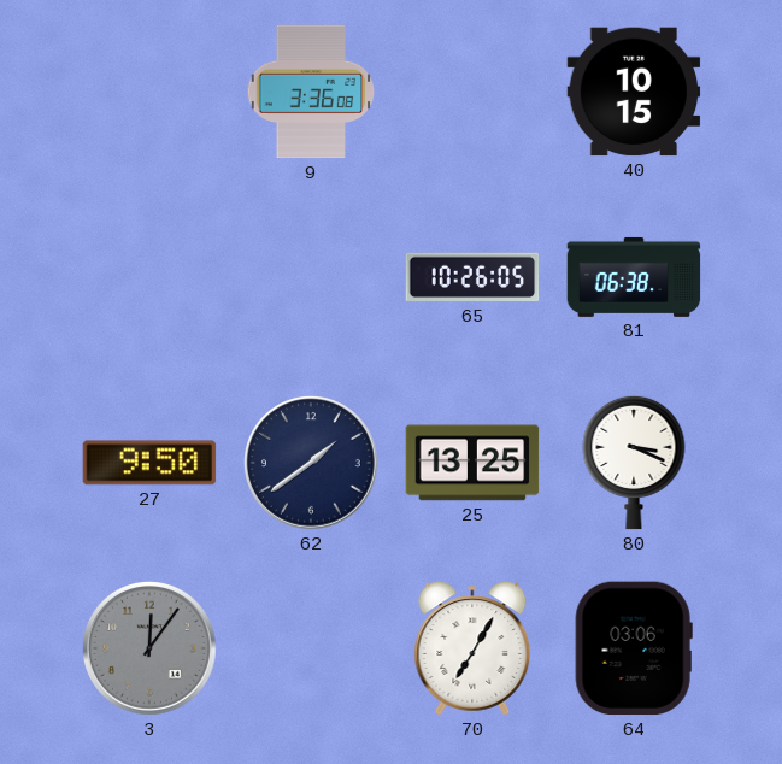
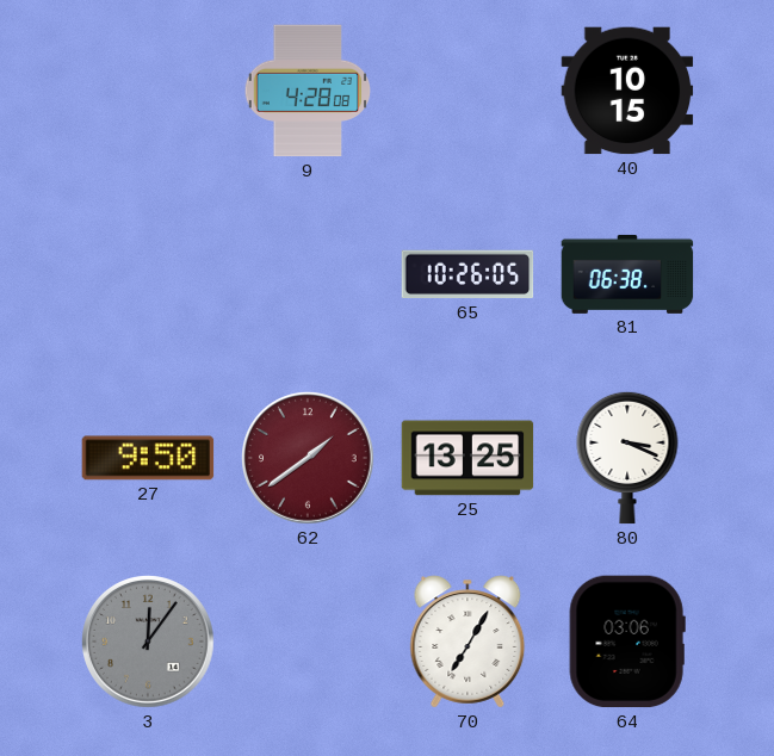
9: 3:36 -> 4:28
62 dial: navy -> burgundy
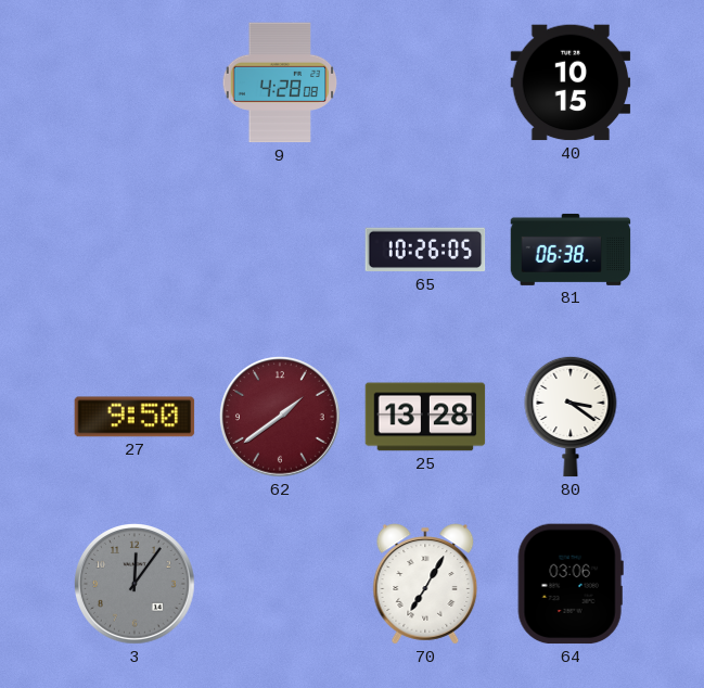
25: 13:25 -> 13:28
80: 3:19 -> 3:21
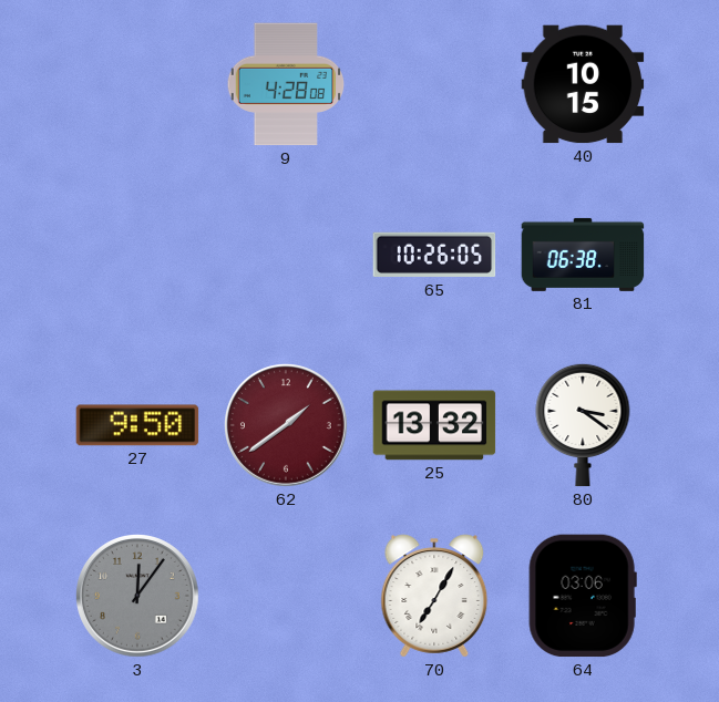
25: 13:28 -> 13:32
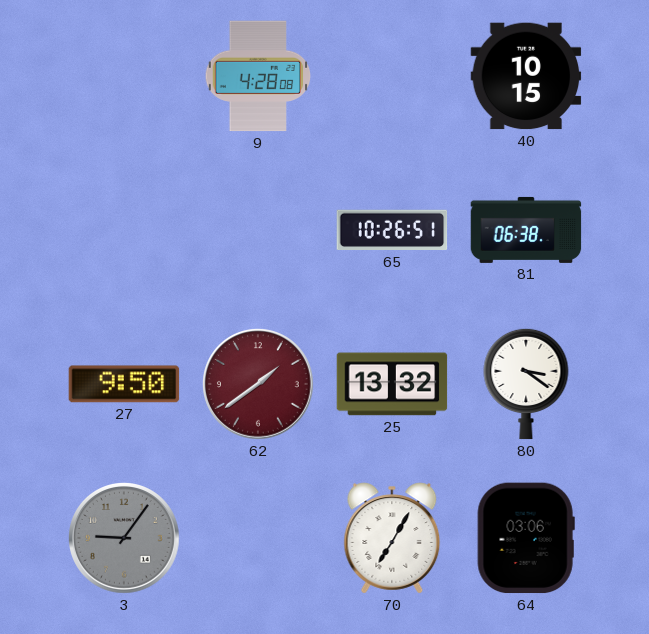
65: 10:26:05 -> 10:26:51
3: 12:06 -> 9:06
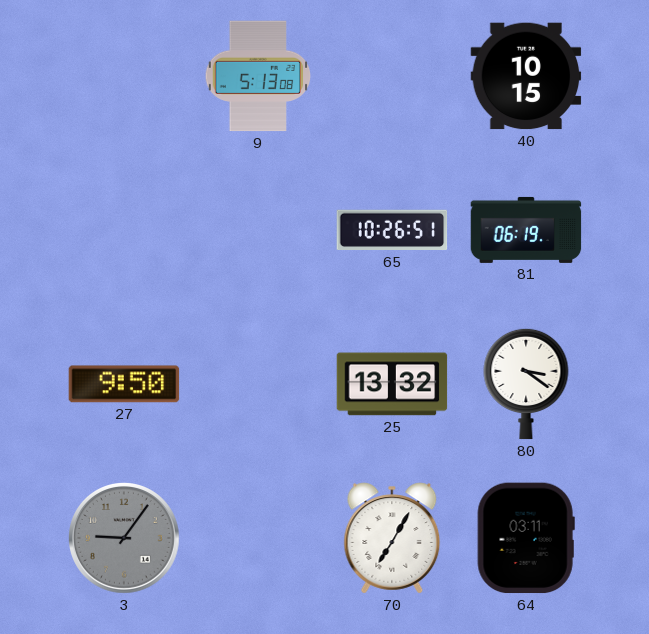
9: 4:28 -> 5:13
81: 06:38 -> 06:19
62: 1:39 -> none
64: 03:06 -> 03:11
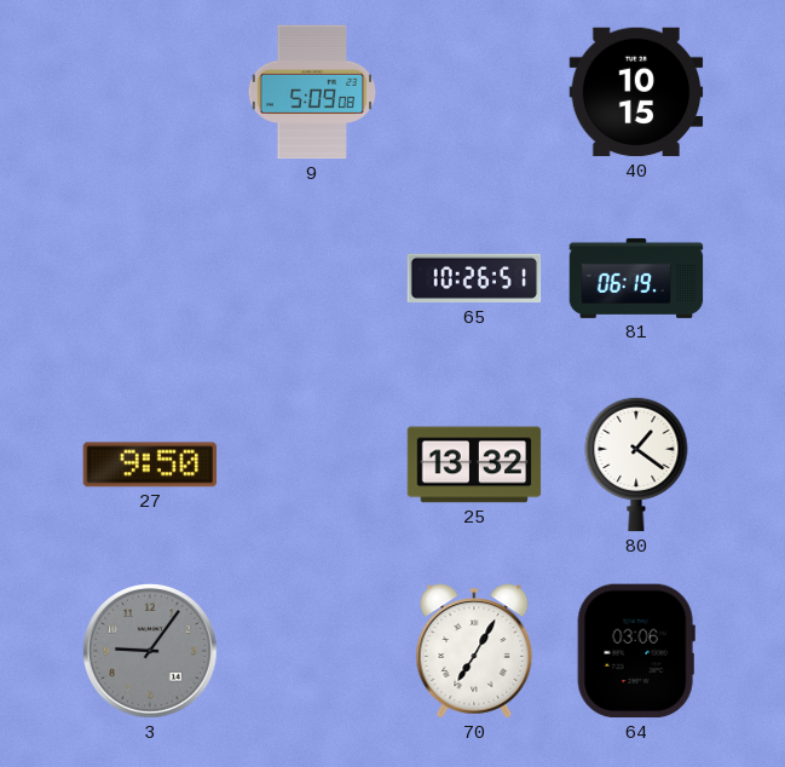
9: 5:13 -> 5:09
80: 3:21 -> 1:21
64: 03:11 -> 03:06
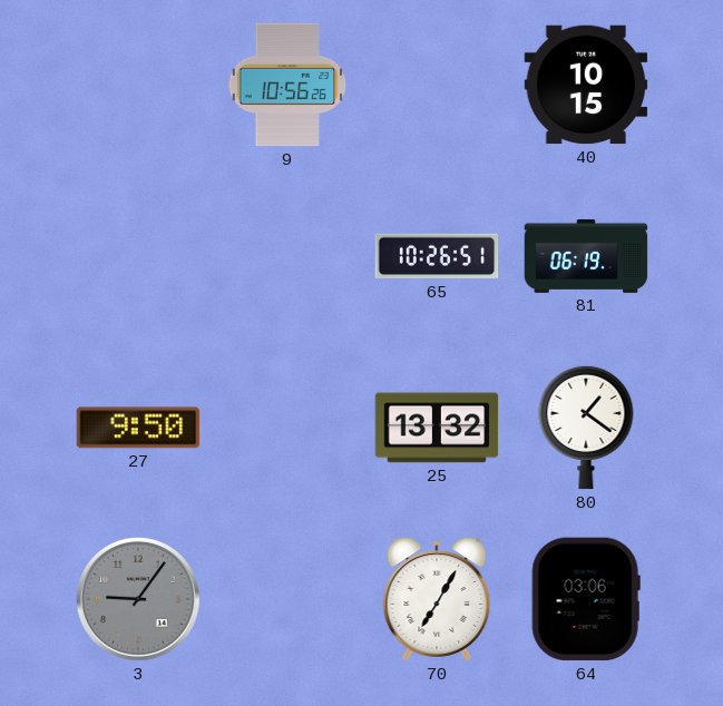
9: 5:09 -> 10:56
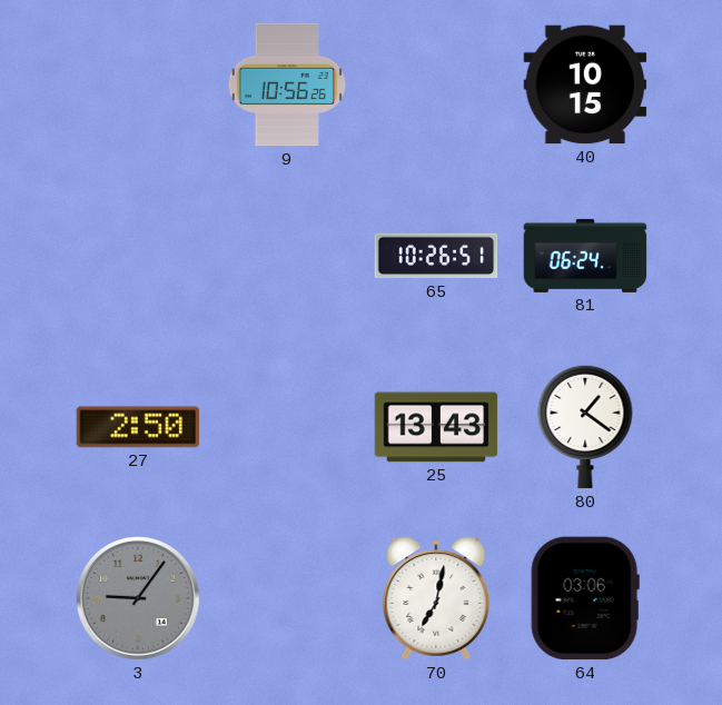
81: 06:19 -> 06:24
27: 9:50 -> 2:50
25: 13:32 -> 13:43
70: 7:05 -> 7:02
